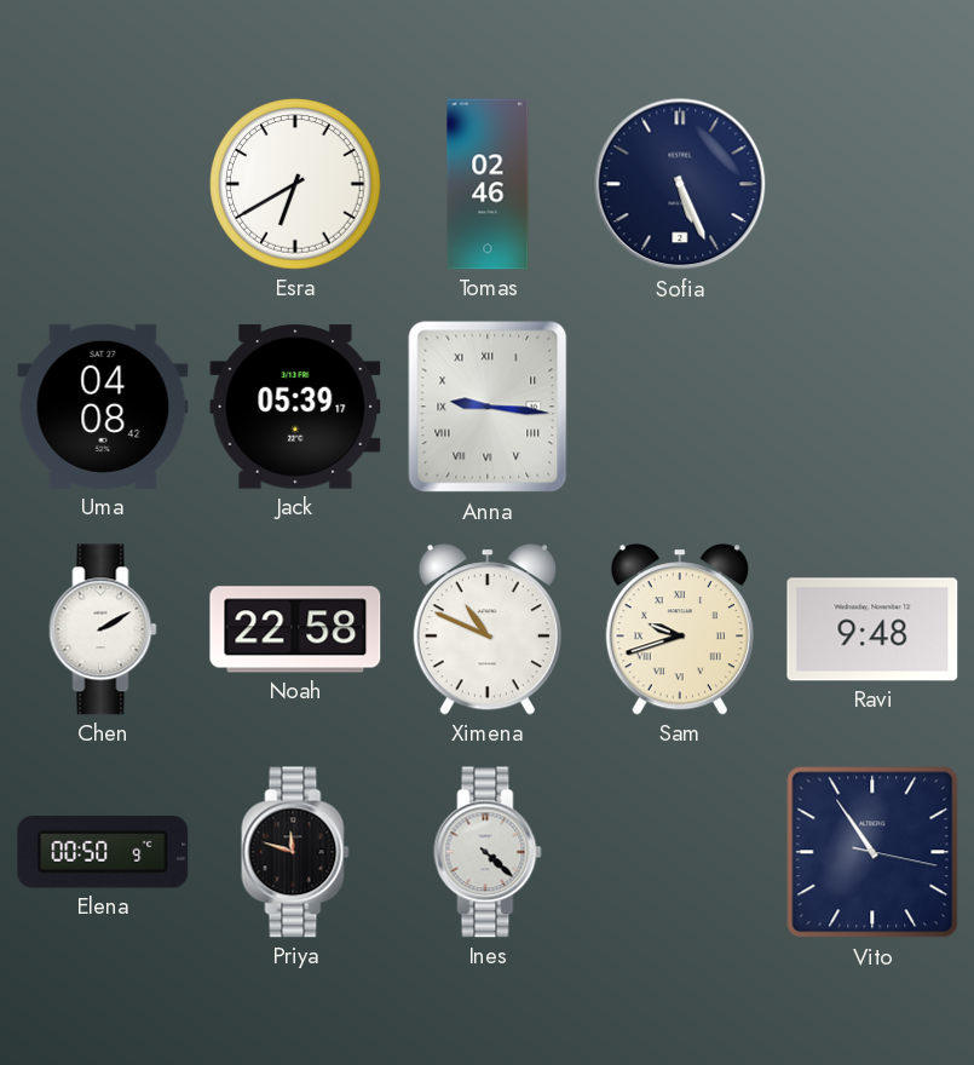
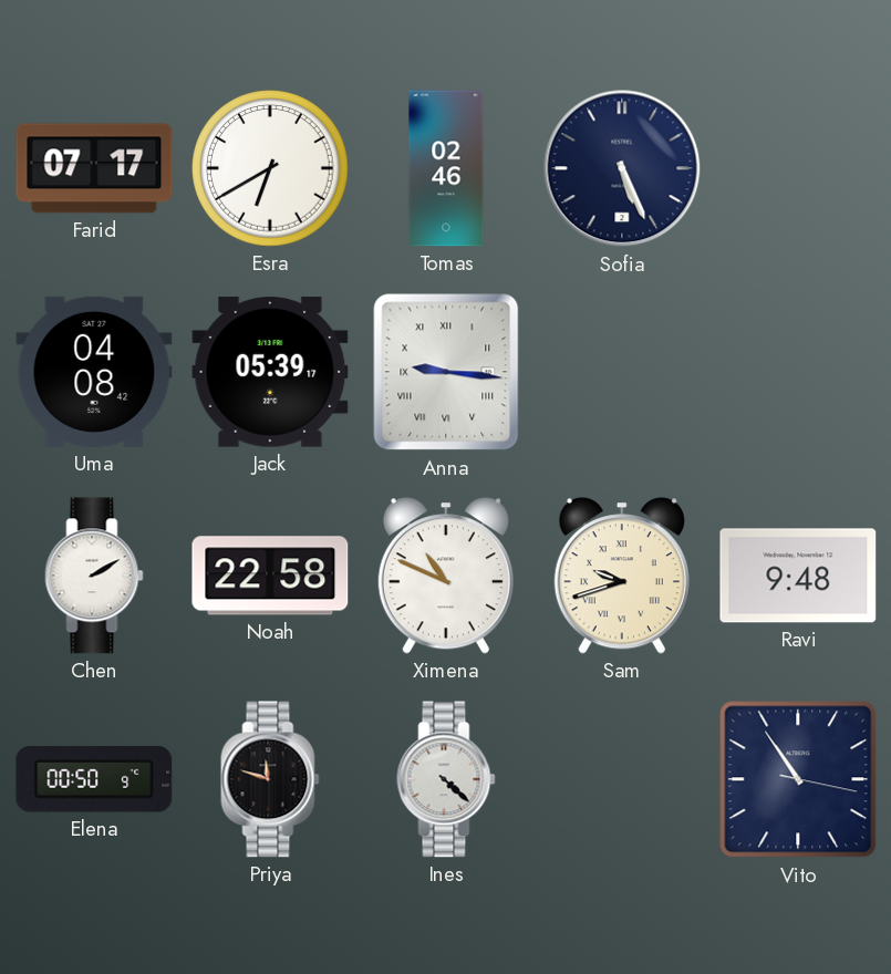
Farid: none -> 07:17
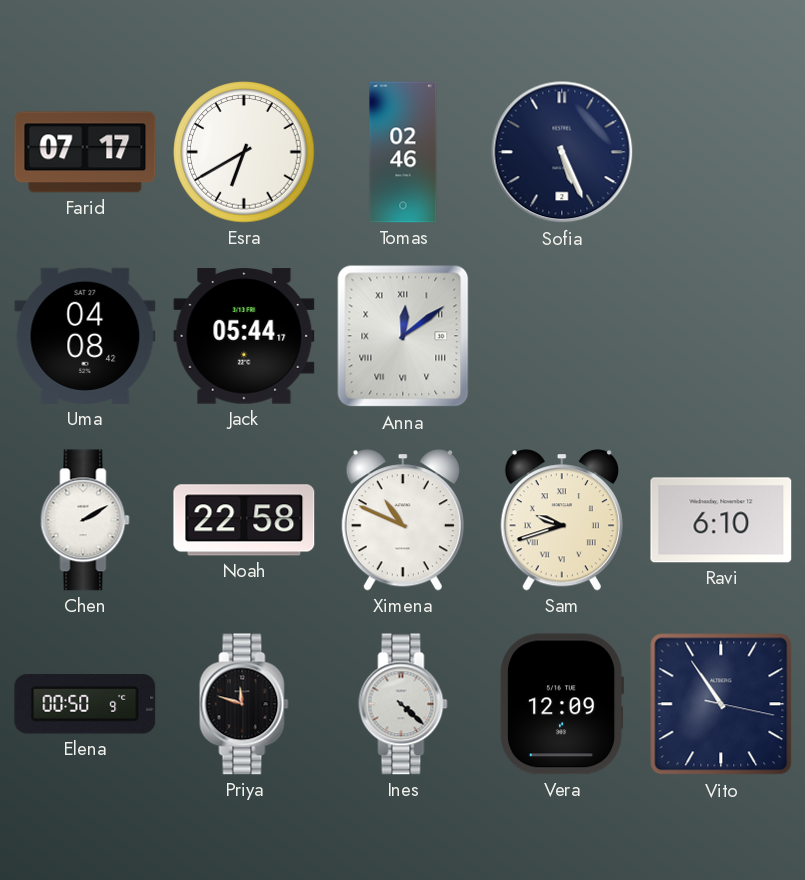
Jack: 05:39 -> 05:44
Anna: 9:16 -> 12:09
Ravi: 9:48 -> 6:10
Vera: none -> 12:09
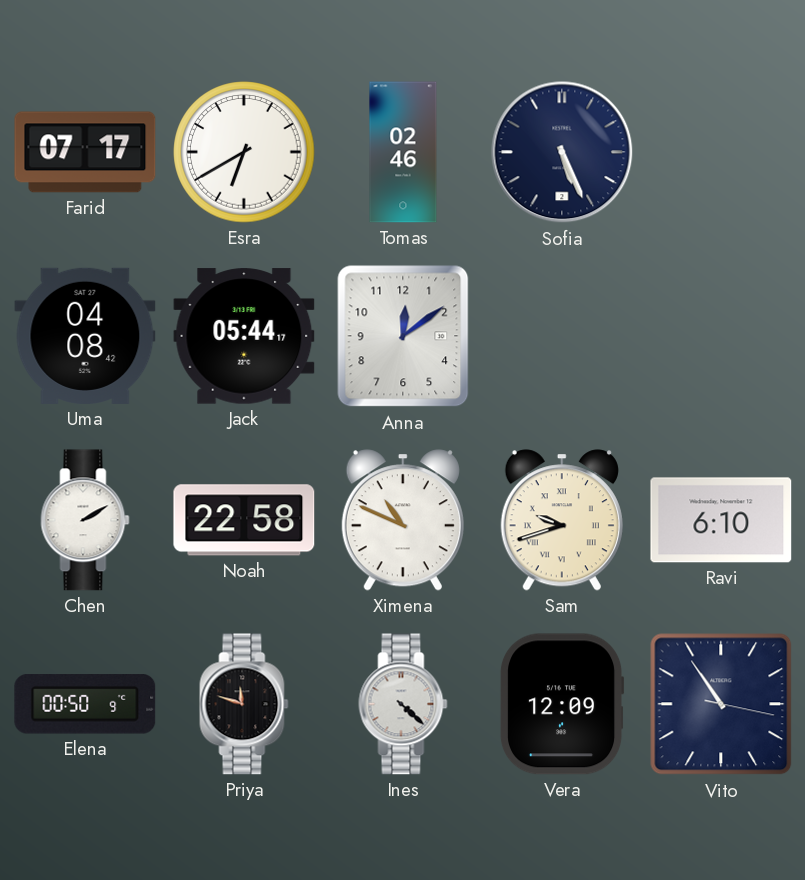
Anna numerals: Roman -> Arabic
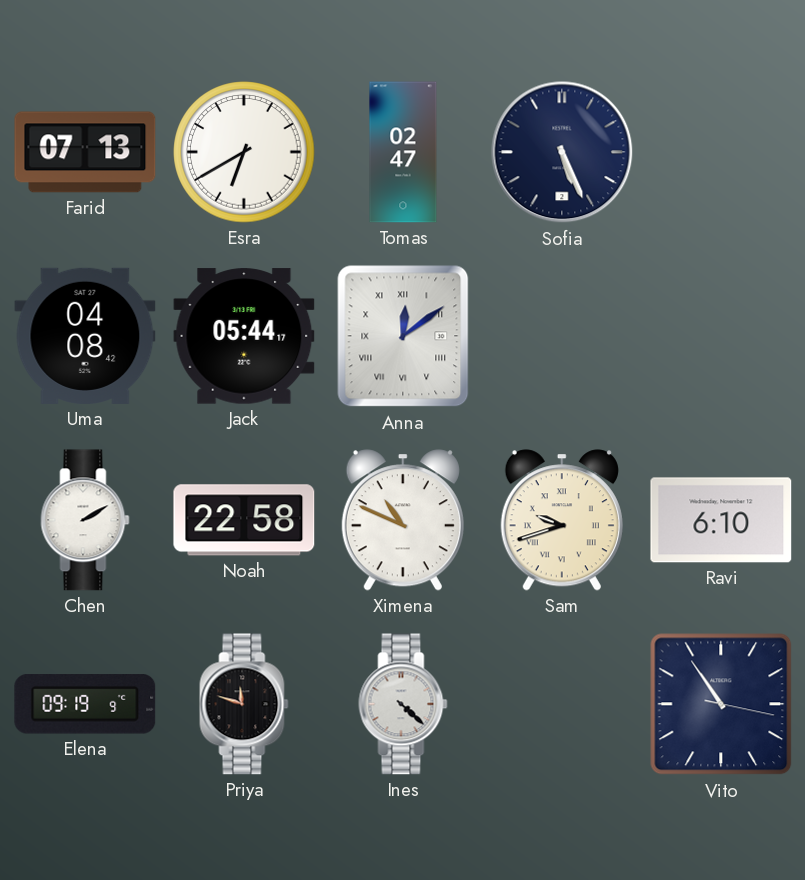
Farid: 07:17 -> 07:13
Tomas: 02:46 -> 02:47
Anna numerals: Arabic -> Roman
Elena: 00:50 -> 09:19
Vera: 12:09 -> none
